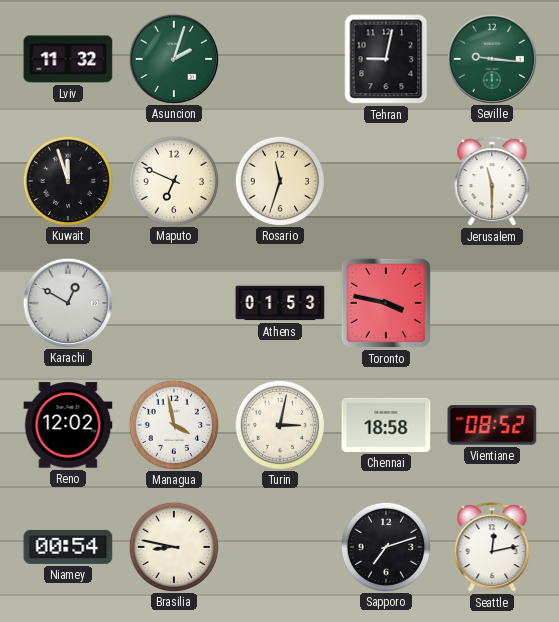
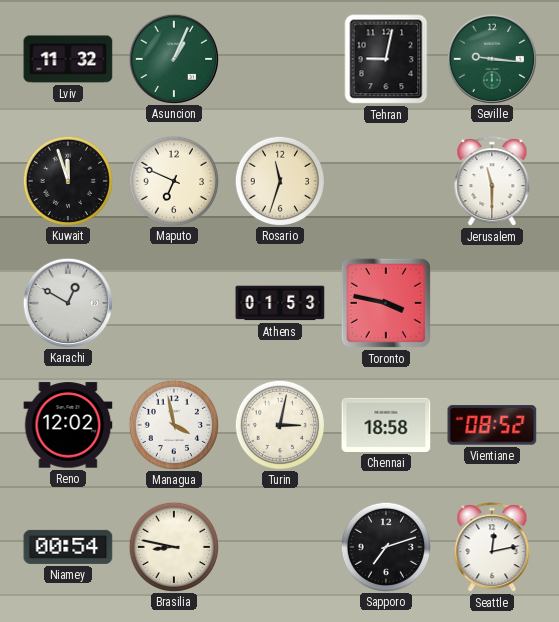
Asuncion: 2:03 -> 1:04
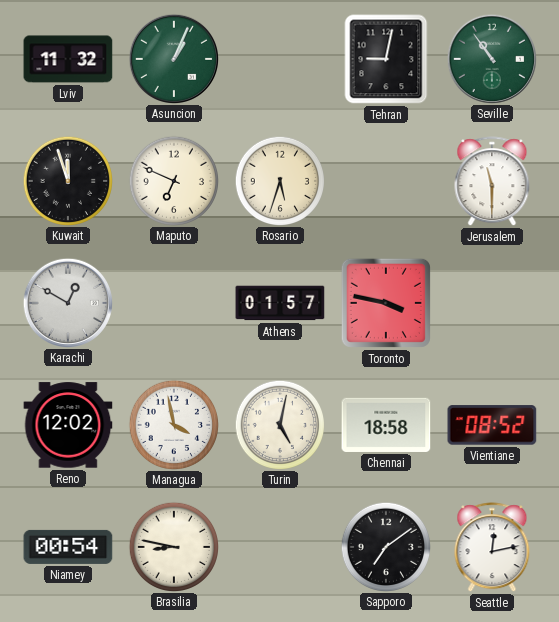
Seville: 9:16 -> 10:54
Rosario: 11:33 -> 5:33
Athens: 01:53 -> 01:57
Turin: 3:02 -> 5:02
Sapporo: 7:12 -> 7:09
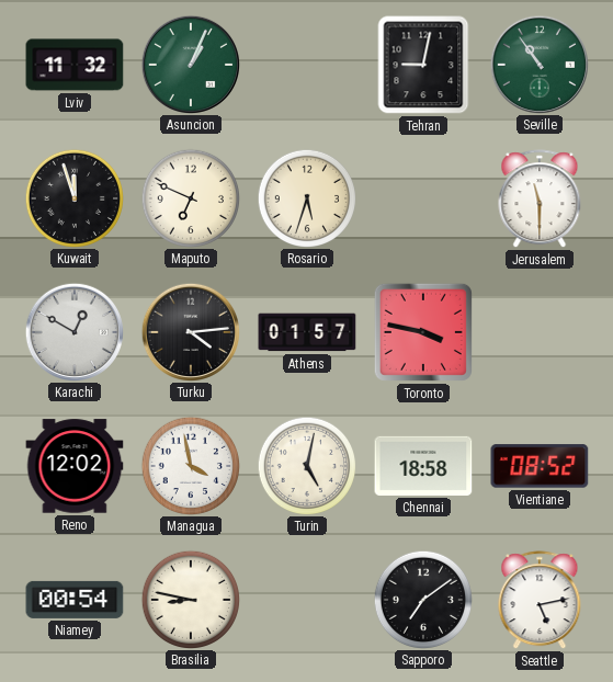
Turku: none -> 4:14
Seattle: 12:13 -> 5:13
